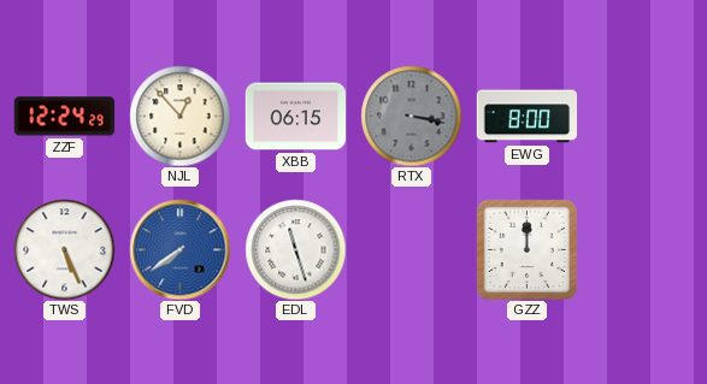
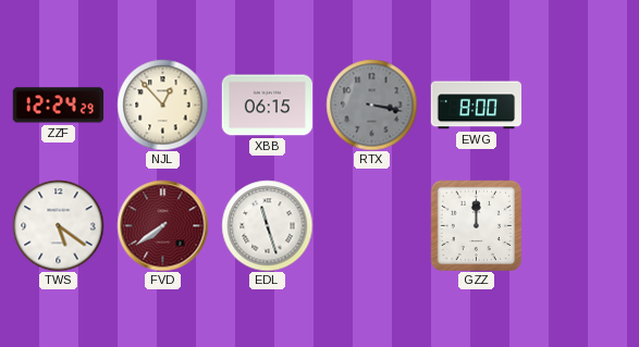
TWS: 5:26 -> 5:21
FVD dial: blue -> burgundy
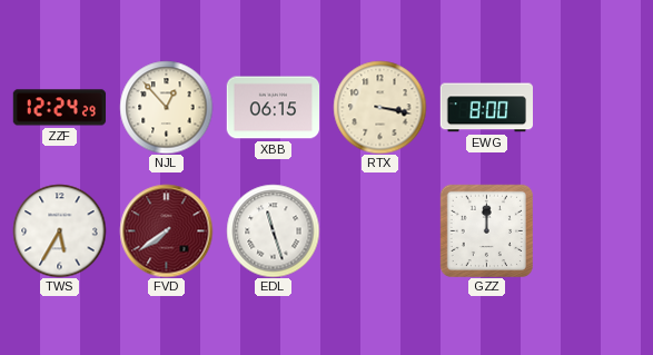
RTX dial: grey -> cream
TWS: 5:21 -> 5:35
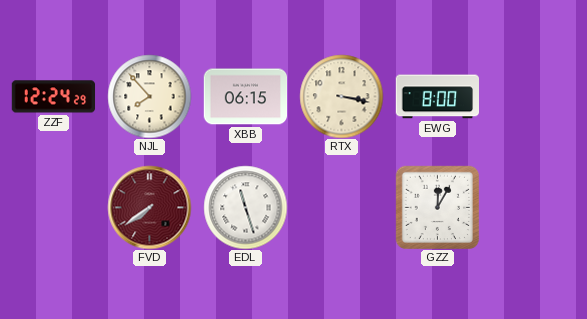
NJL: 12:53 -> 7:53
TWS: 5:35 -> none
GZZ: 12:00 -> 12:05
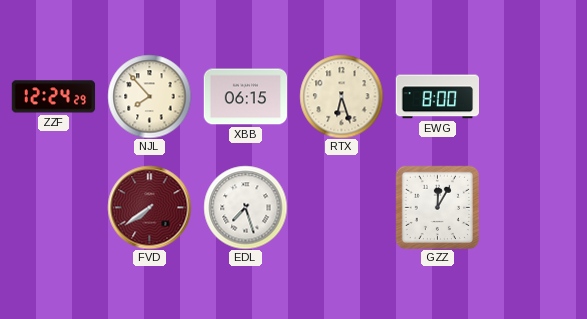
RTX: 3:17 -> 6:27
EDL: 11:27 -> 7:27
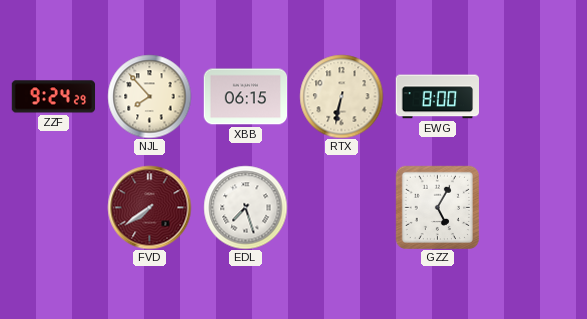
ZZF: 12:24 -> 9:24
RTX: 6:27 -> 6:32
GZZ: 12:05 -> 5:05
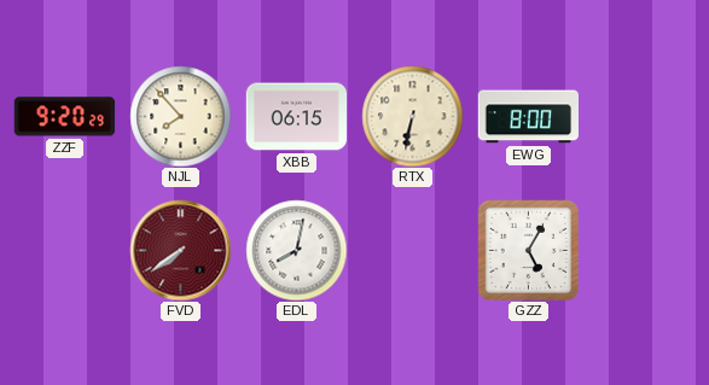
ZZF: 9:24 -> 9:20
EDL: 7:27 -> 8:02
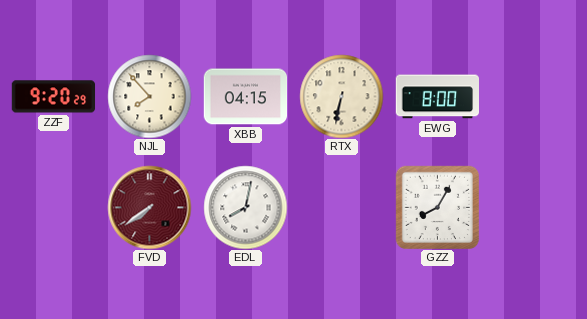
XBB: 06:15 -> 04:15
GZZ: 5:05 -> 8:05
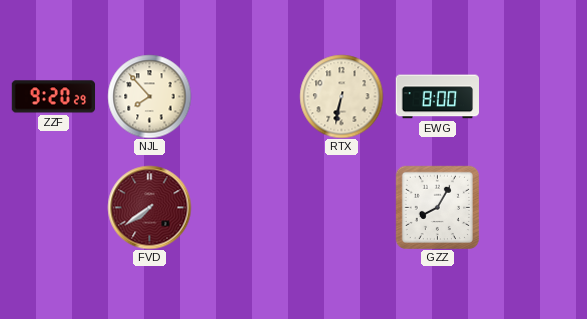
XBB: 04:15 -> none
EDL: 8:02 -> none
